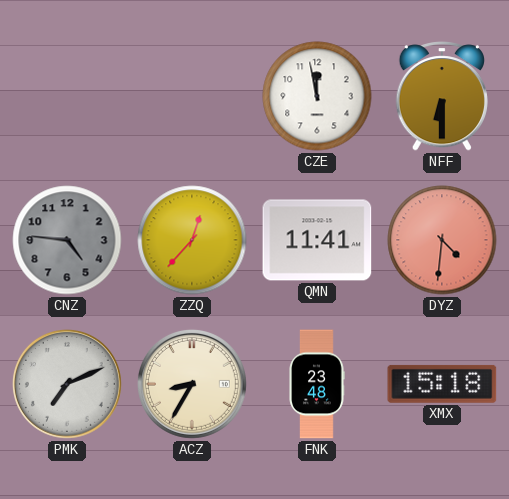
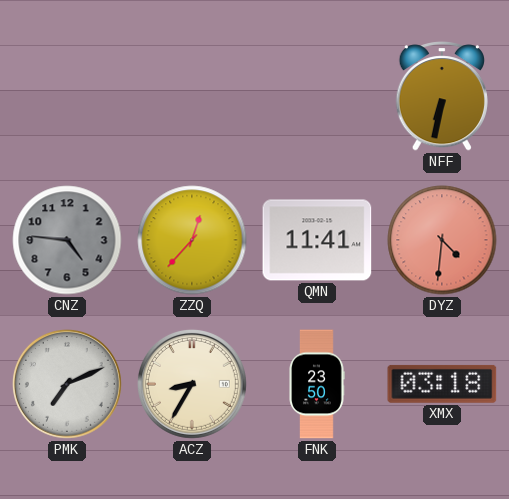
CZE: 11:58 -> none
NFF: 6:30 -> 6:32
FNK: 23:48 -> 23:50
XMX: 15:18 -> 03:18
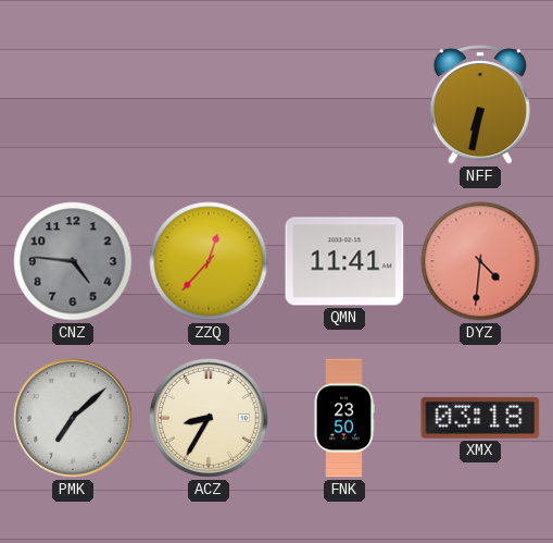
PMK: 7:11 -> 7:08
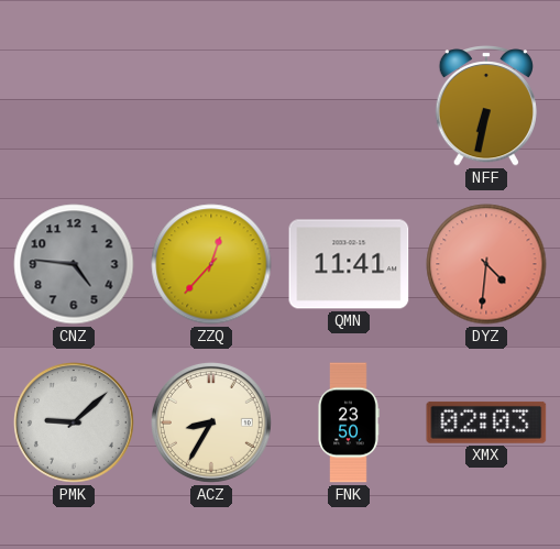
PMK: 7:08 -> 9:08
XMX: 03:18 -> 02:03
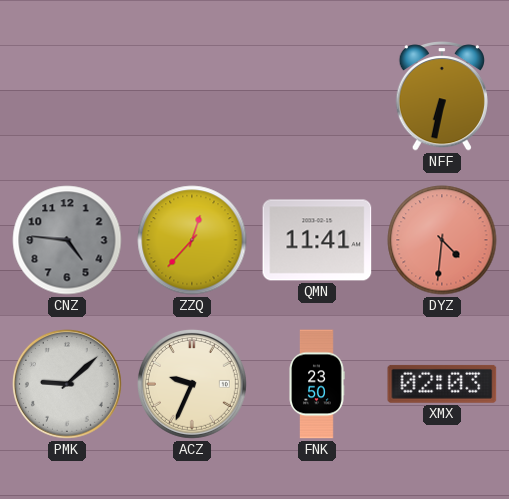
ACZ: 8:35 -> 9:34
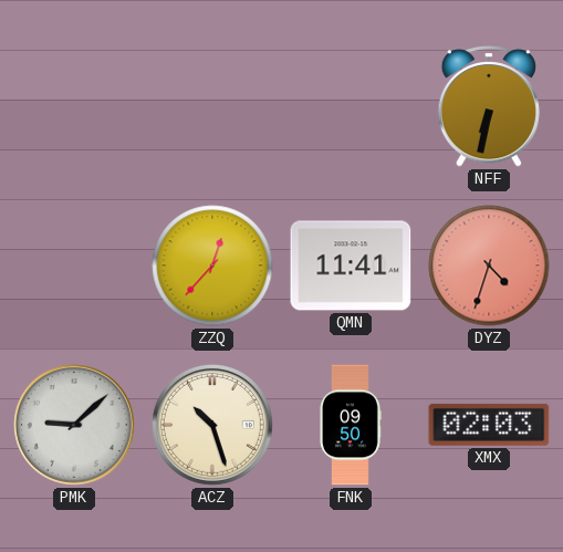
CNZ: 4:46 -> none
DYZ: 4:31 -> 4:33
ACZ: 9:34 -> 10:27
FNK: 23:50 -> 09:50
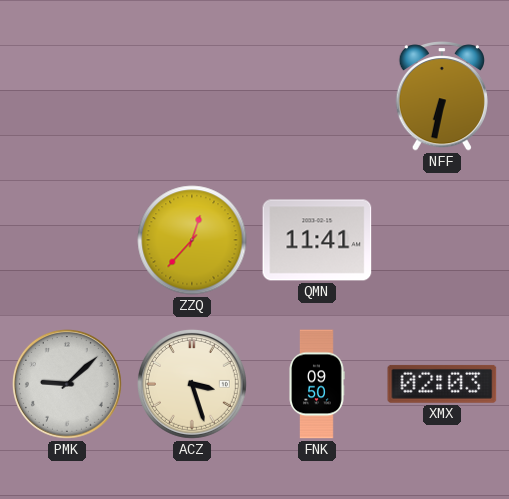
DYZ: 4:33 -> none
ACZ: 10:27 -> 3:27
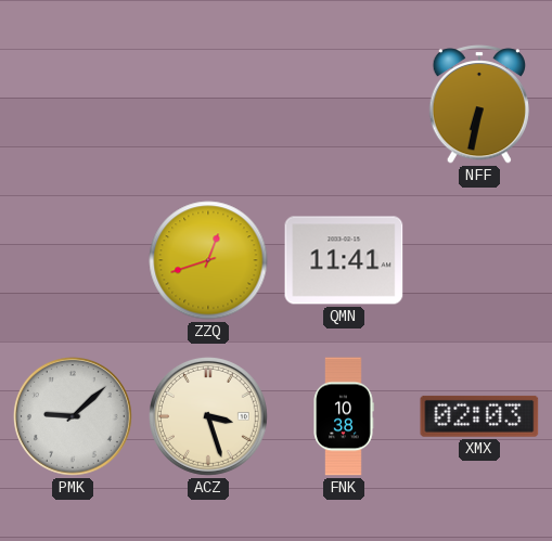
ZZQ: 12:37 -> 12:42
FNK: 09:50 -> 10:38
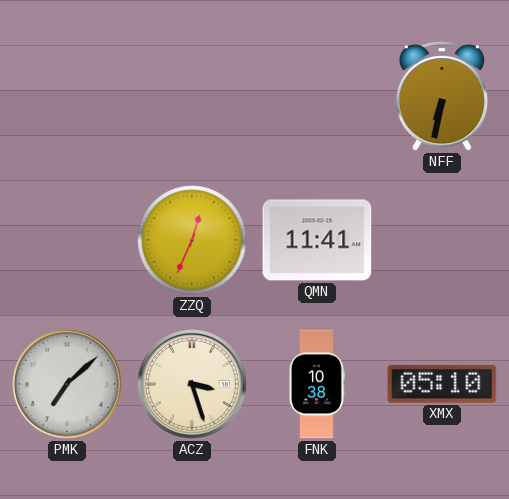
ZZQ: 12:42 -> 12:34
PMK: 9:08 -> 7:08
XMX: 02:03 -> 05:10
